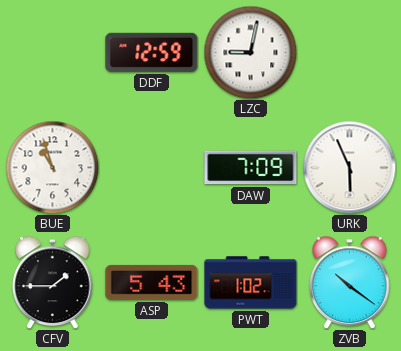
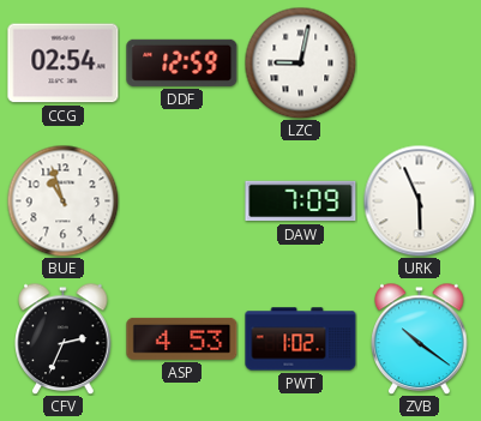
CCG: none -> 02:54
CFV: 1:45 -> 2:34
ASP: 5:43 -> 4:53
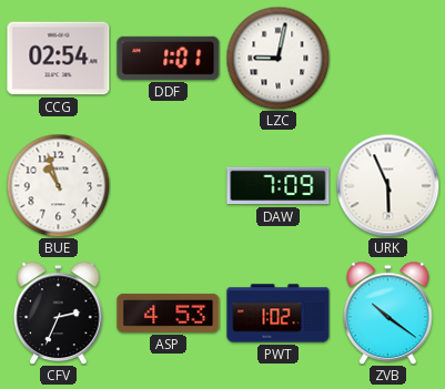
DDF: 12:59 -> 1:01
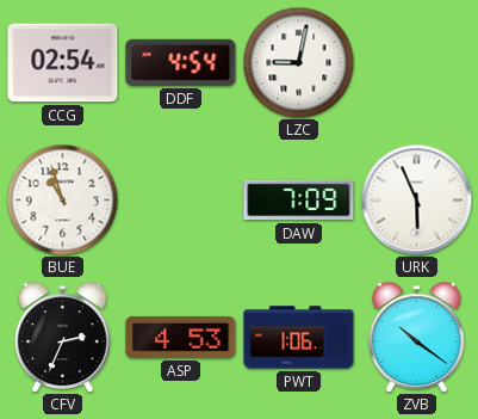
DDF: 1:01 -> 4:54
PWT: 1:02 -> 1:06
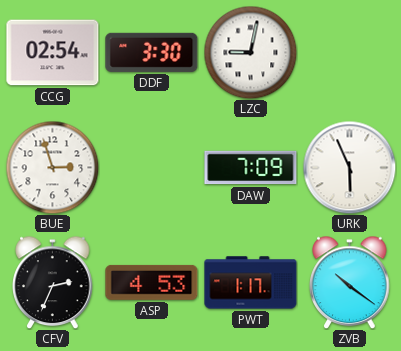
DDF: 4:54 -> 3:30
BUE: 10:57 -> 2:57
PWT: 1:06 -> 1:17
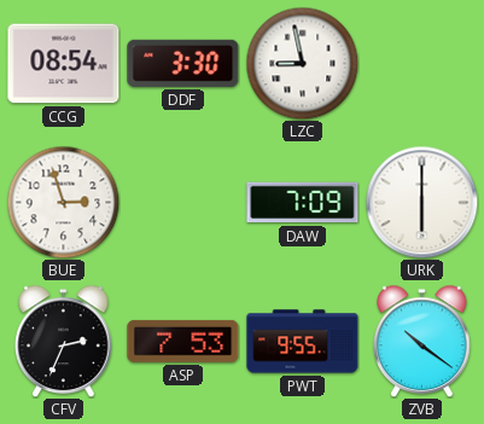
CCG: 02:54 -> 08:54
LZC: 9:02 -> 8:58
URK: 5:56 -> 6:00
ASP: 4:53 -> 7:53
PWT: 1:17 -> 9:55
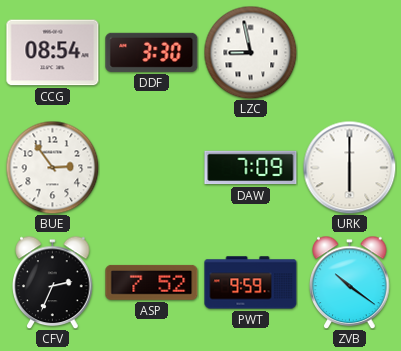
BUE: 2:57 -> 2:54
ASP: 7:53 -> 7:52
PWT: 9:55 -> 9:59
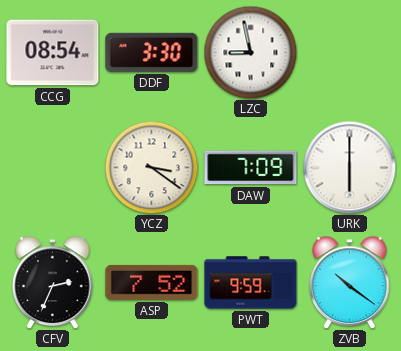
BUE: 2:54 -> none
YCZ: none -> 3:21
